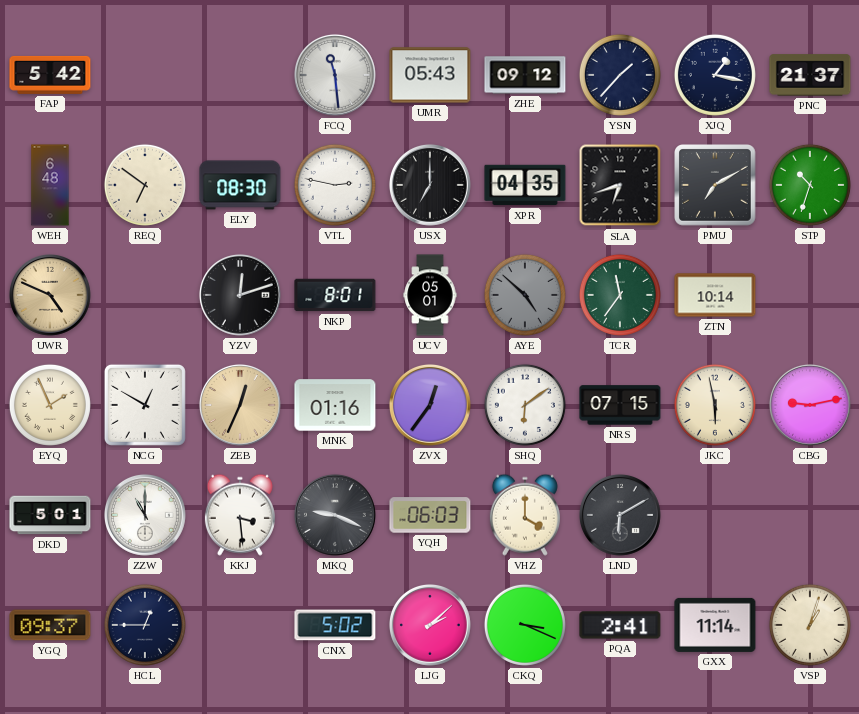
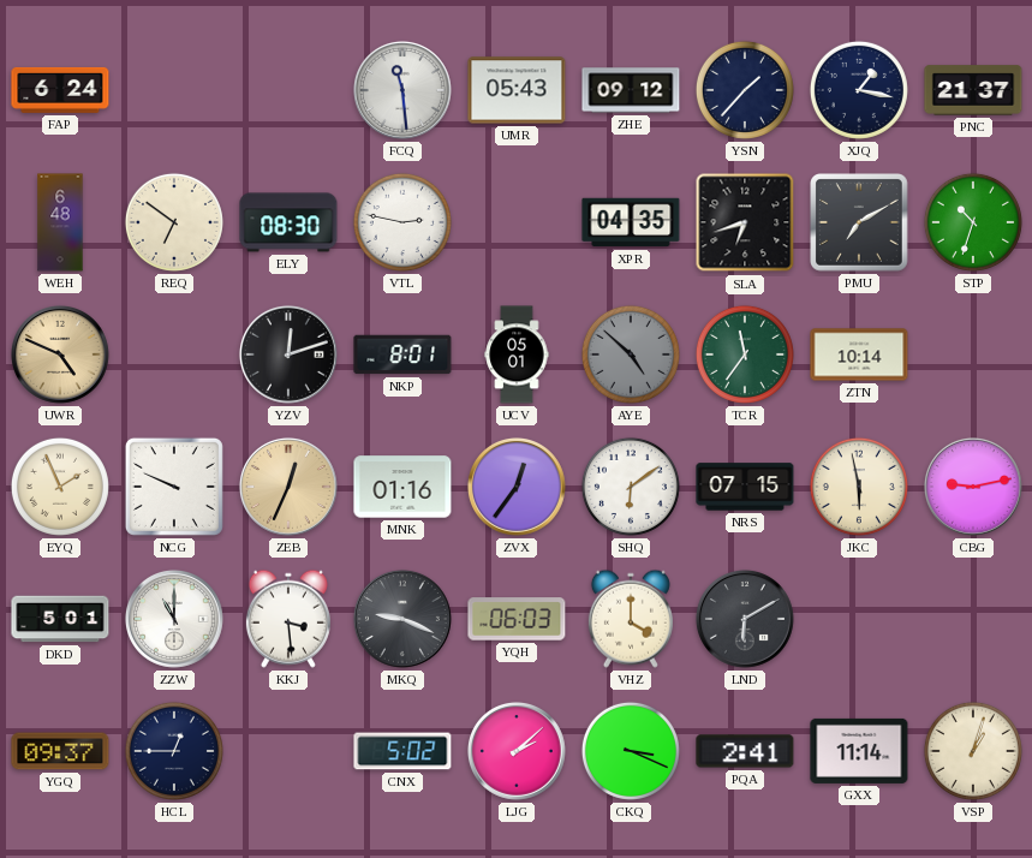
FAP: 5:42 -> 6:24
USX: 7:00 -> none
NCG: 12:50 -> 9:49
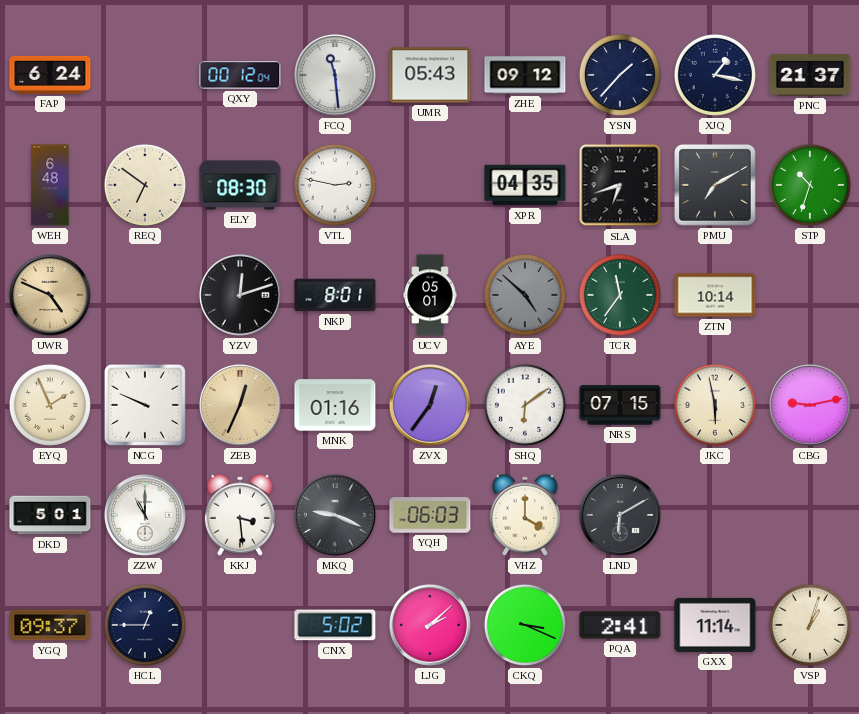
QXY: none -> 00:12
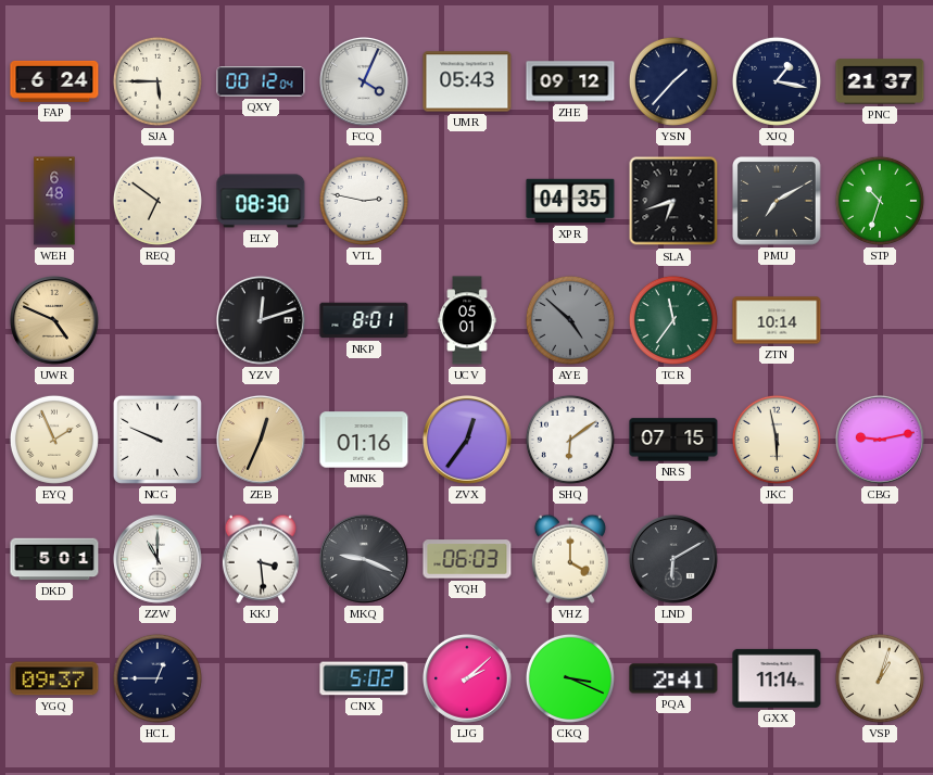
SJA: none -> 5:45
FCQ: 11:29 -> 4:04
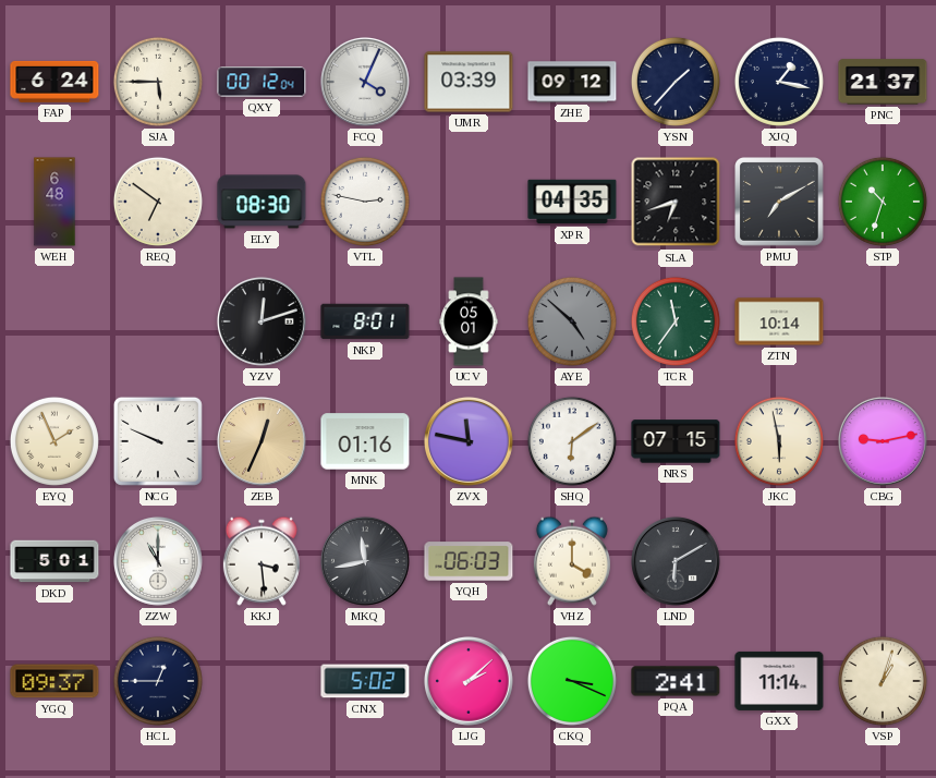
UMR: 05:43 -> 03:39
UWR: 4:49 -> none
ZVX: 12:36 -> 11:47
MKQ: 9:19 -> 11:43
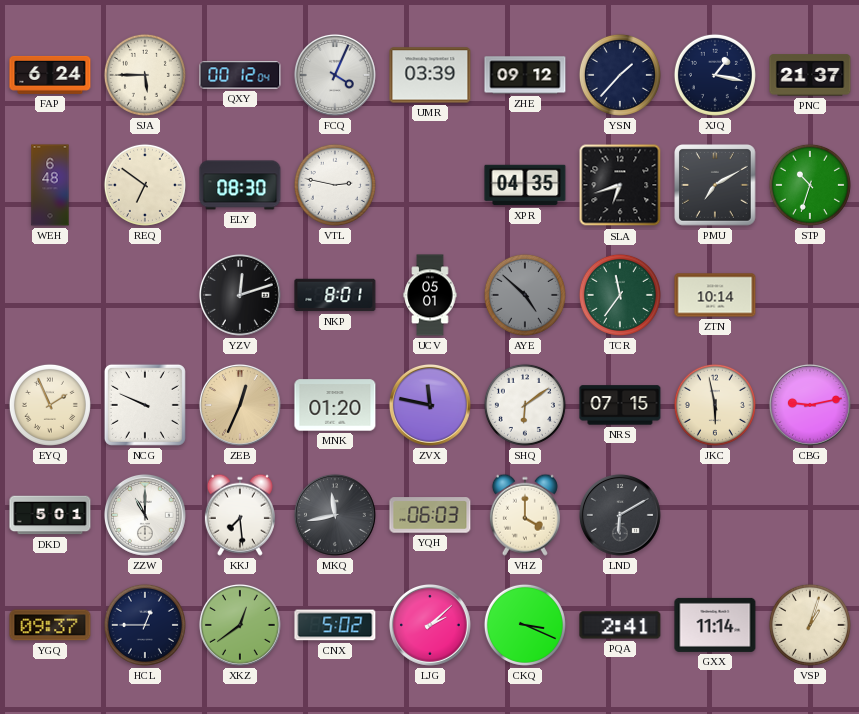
MNK: 01:16 -> 01:20
KKJ: 3:29 -> 7:29
XKZ: none -> 12:39
